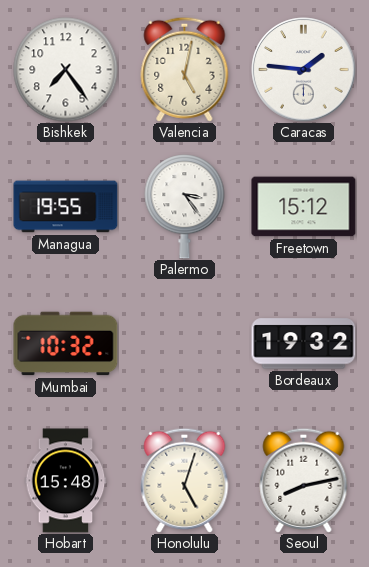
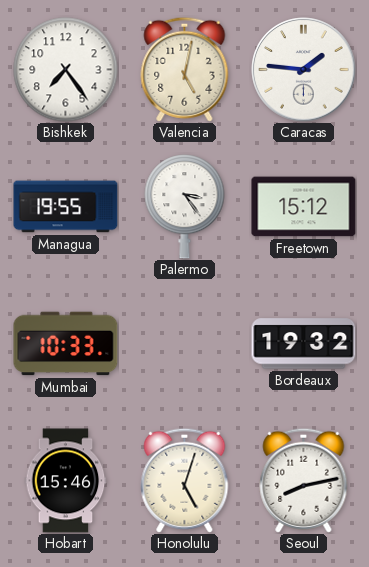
Mumbai: 10:32 -> 10:33
Hobart: 15:48 -> 15:46
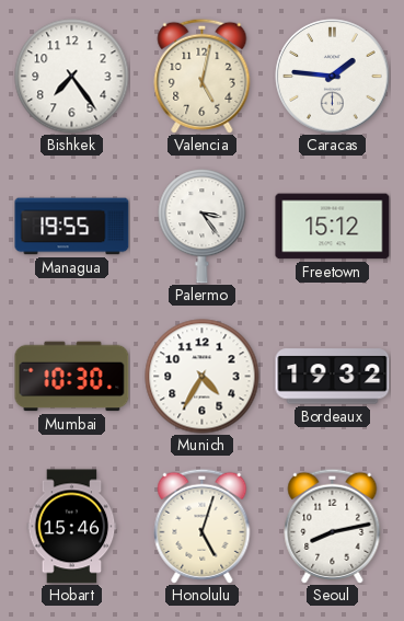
Mumbai: 10:33 -> 10:30
Munich: none -> 4:35
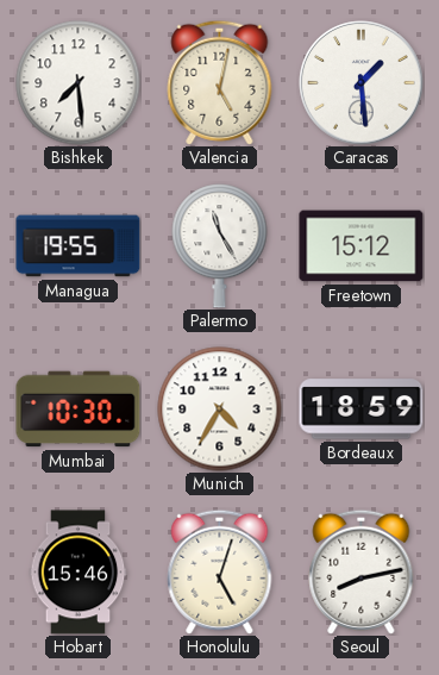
Bishkek: 7:24 -> 7:29
Caracas: 1:46 -> 1:29
Palermo: 3:24 -> 11:25
Bordeaux: 19:32 -> 18:59
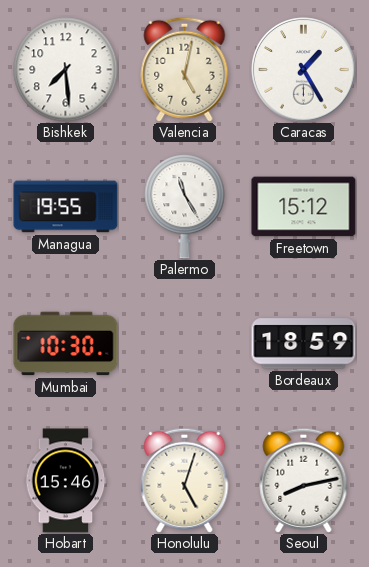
Caracas: 1:29 -> 1:25
Munich: 4:35 -> none
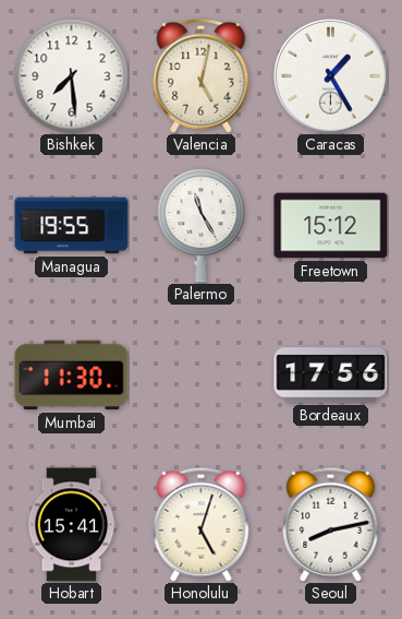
Mumbai: 10:30 -> 11:30
Bordeaux: 18:59 -> 17:56
Hobart: 15:46 -> 15:41
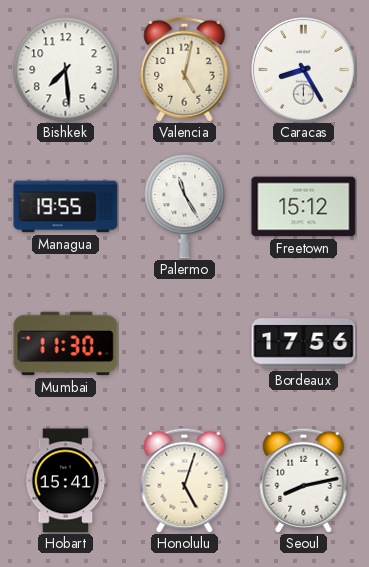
Caracas: 1:25 -> 8:25
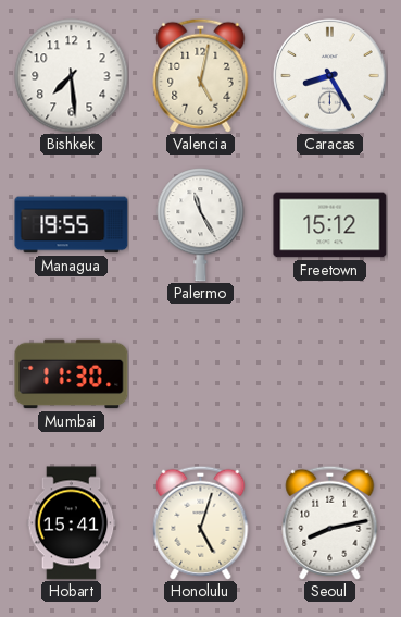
Bordeaux: 17:56 -> none
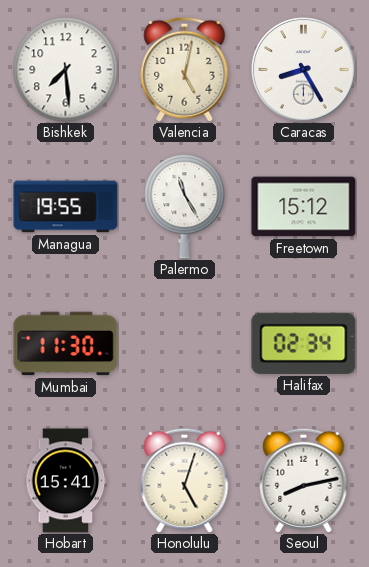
Halifax: none -> 02:34
